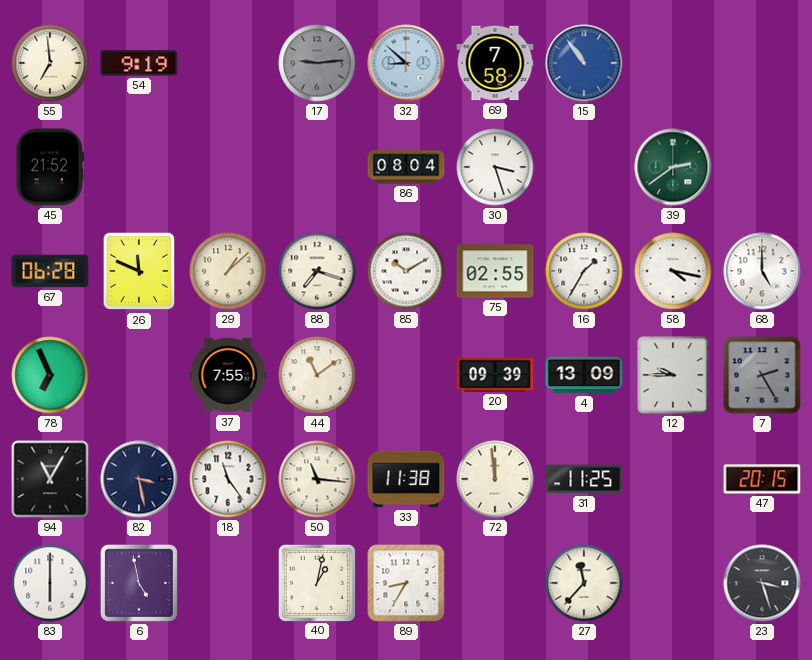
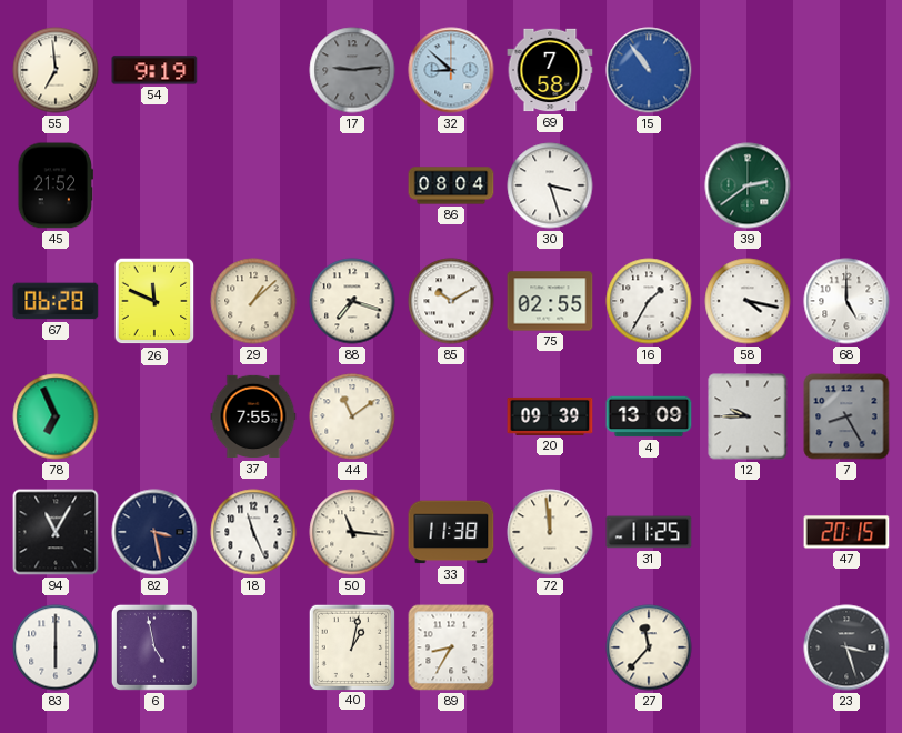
7: 2:25 -> 8:25
18: 11:24 -> 11:26
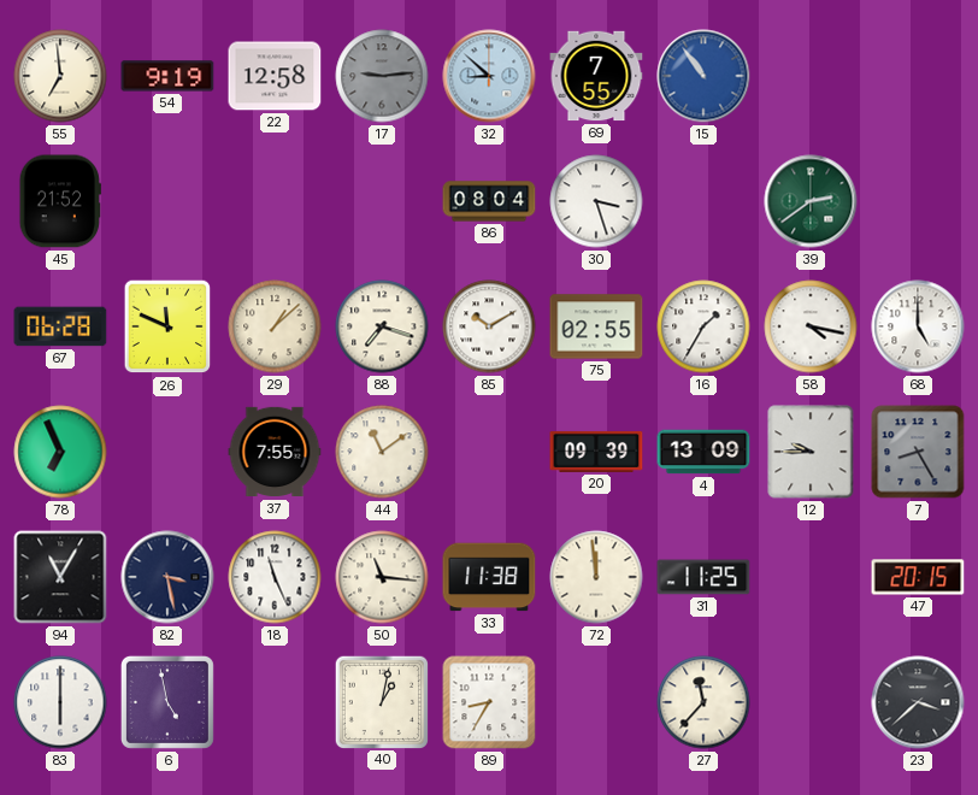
22: none -> 12:58
69: 7:58 -> 7:55
23: 3:27 -> 3:38
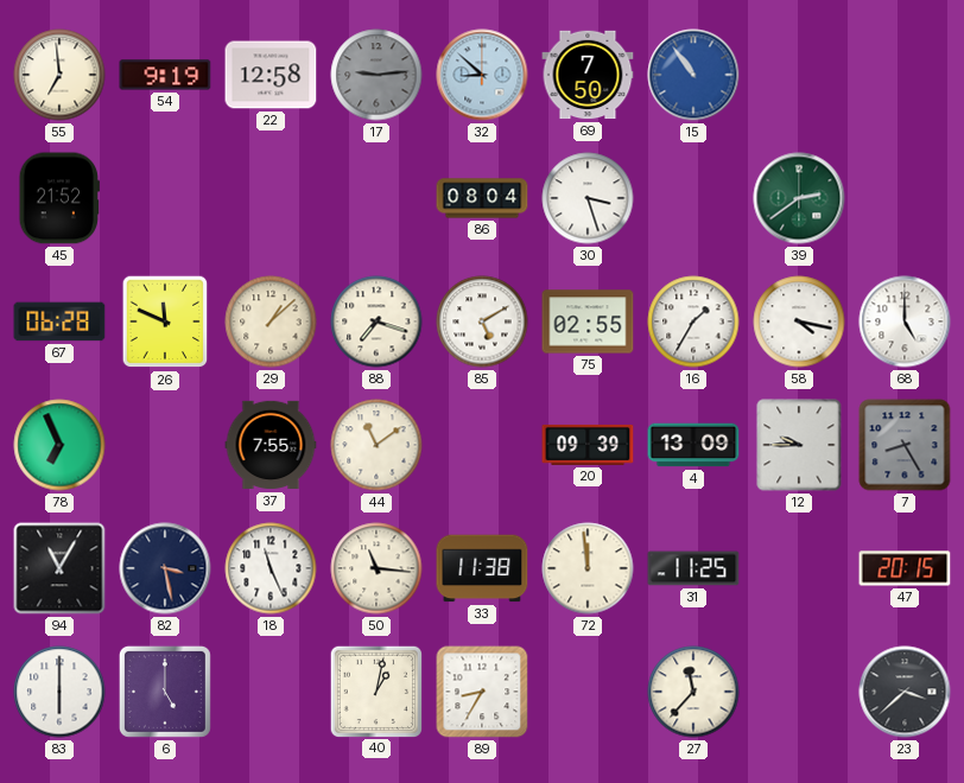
69: 7:55 -> 7:50
85: 10:10 -> 5:10
6: 4:58 -> 5:00
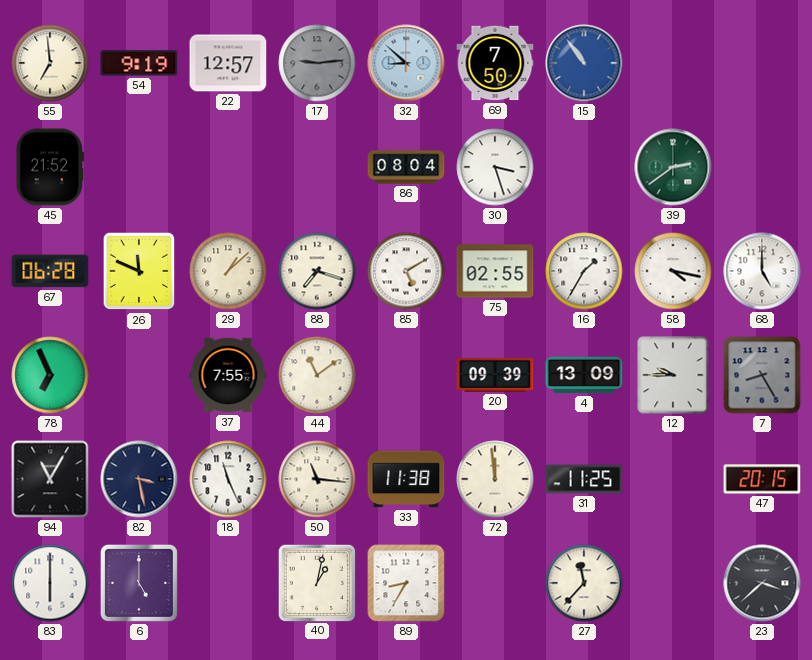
22: 12:58 -> 12:57
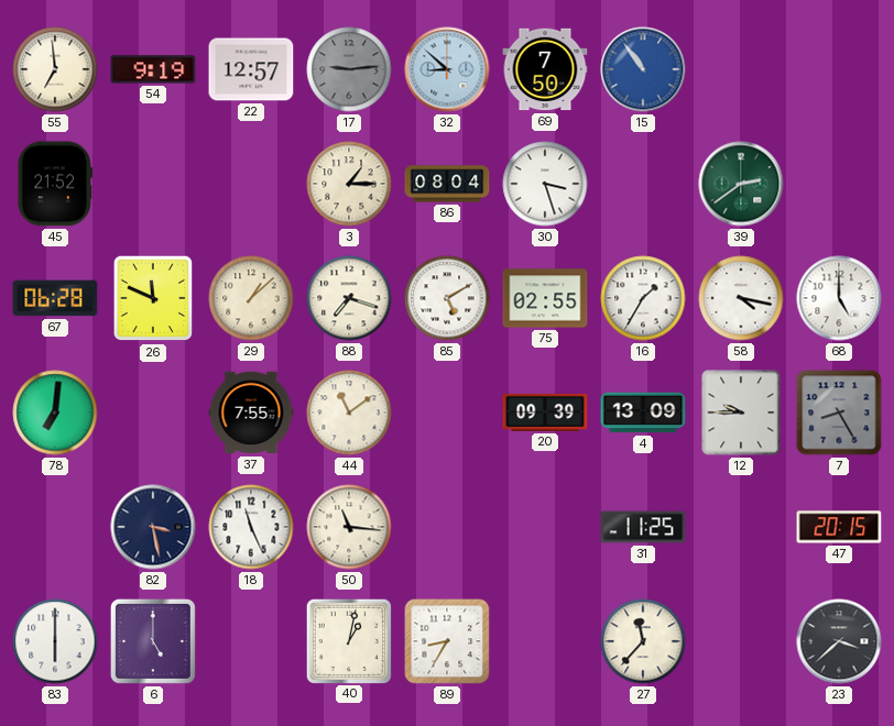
3: none -> 1:15
78: 6:56 -> 7:01
94: 11:05 -> none
33: 11:38 -> none
72: 11:59 -> none
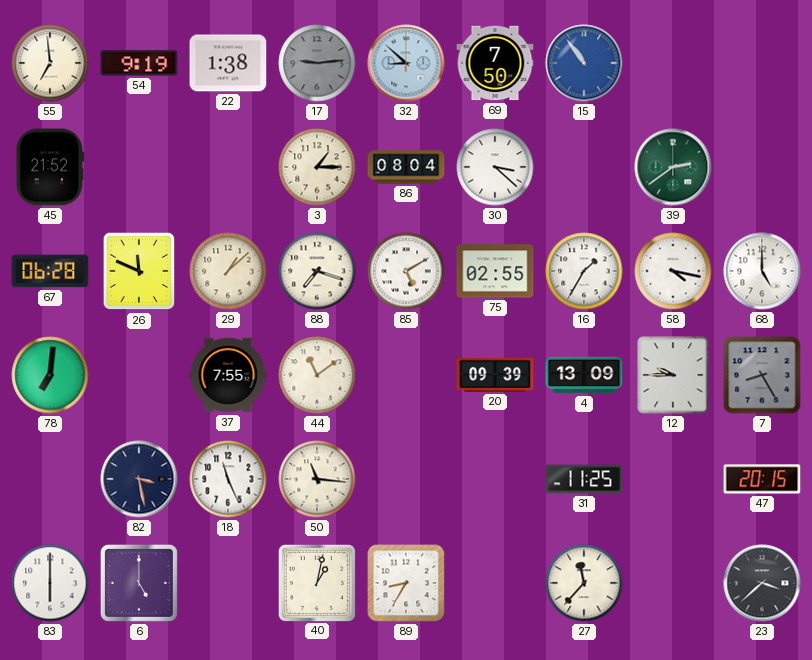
22: 12:57 -> 1:38
30: 3:27 -> 3:22
